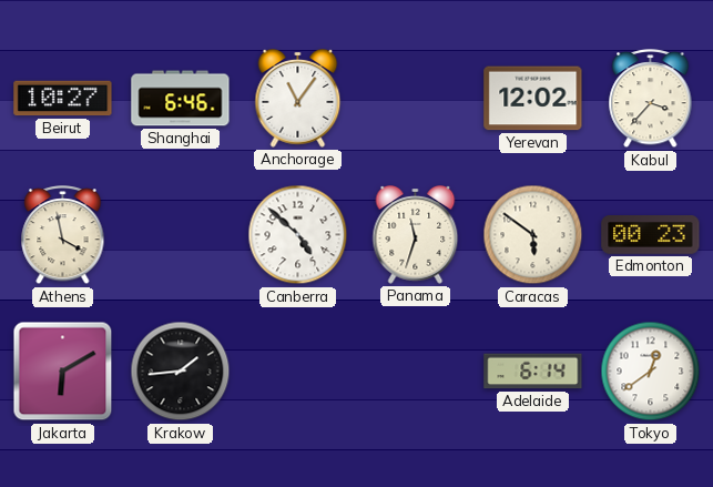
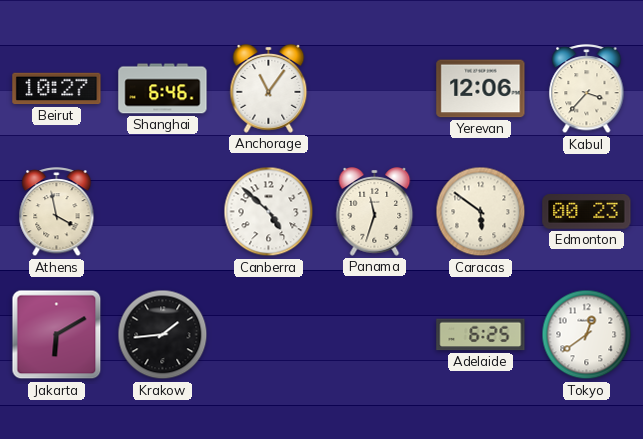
Yerevan: 12:02 -> 12:06
Adelaide: 6:14 -> 6:25
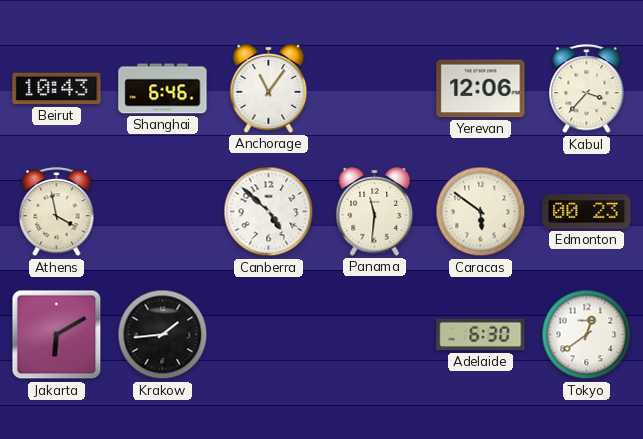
Beirut: 10:27 -> 10:43
Panama: 11:33 -> 11:31
Adelaide: 6:25 -> 6:30
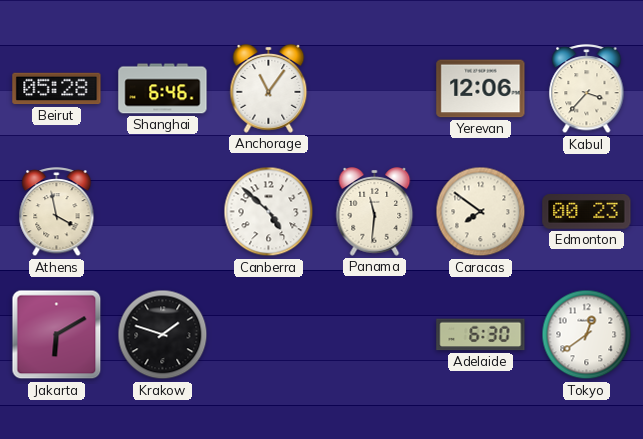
Beirut: 10:43 -> 05:28
Caracas: 5:51 -> 7:51
Krakow: 1:44 -> 1:48
